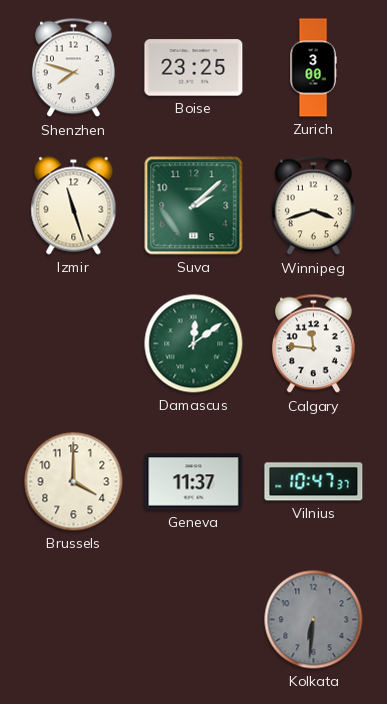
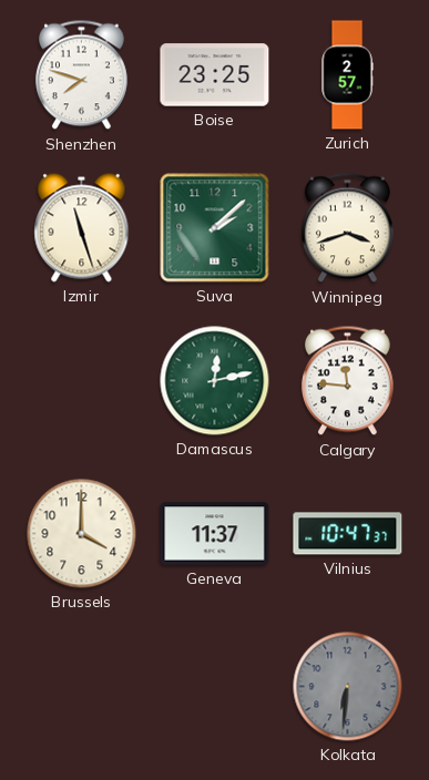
Zurich: 3:00 -> 2:57
Damascus: 12:09 -> 12:13
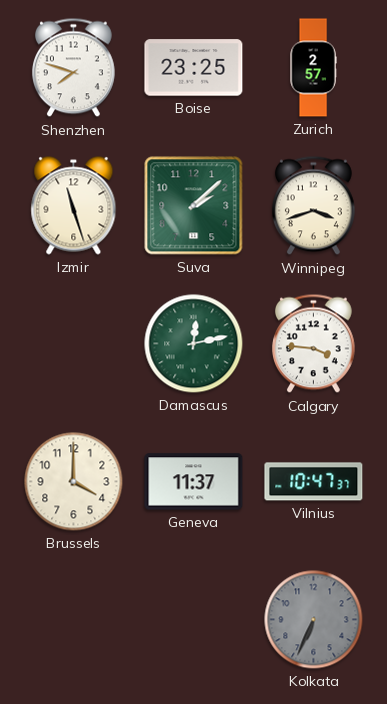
Calgary: 11:46 -> 3:46
Kolkata: 6:31 -> 6:34
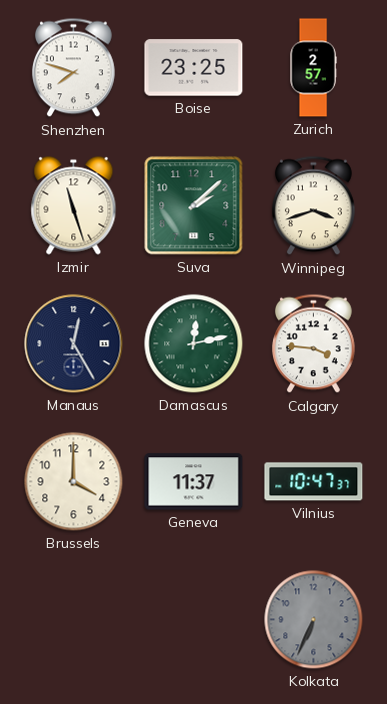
Manaus: none -> 12:25
